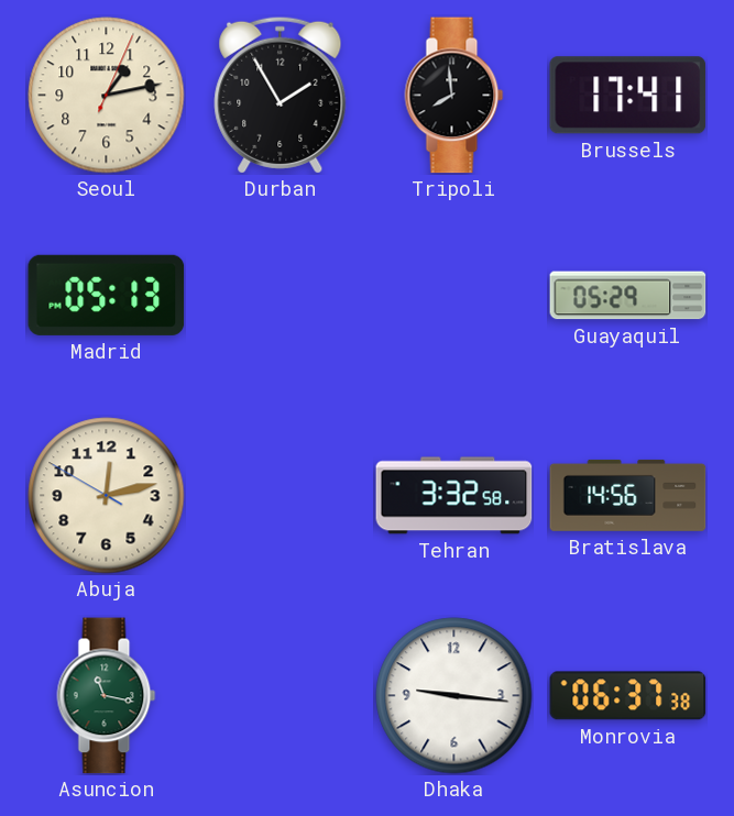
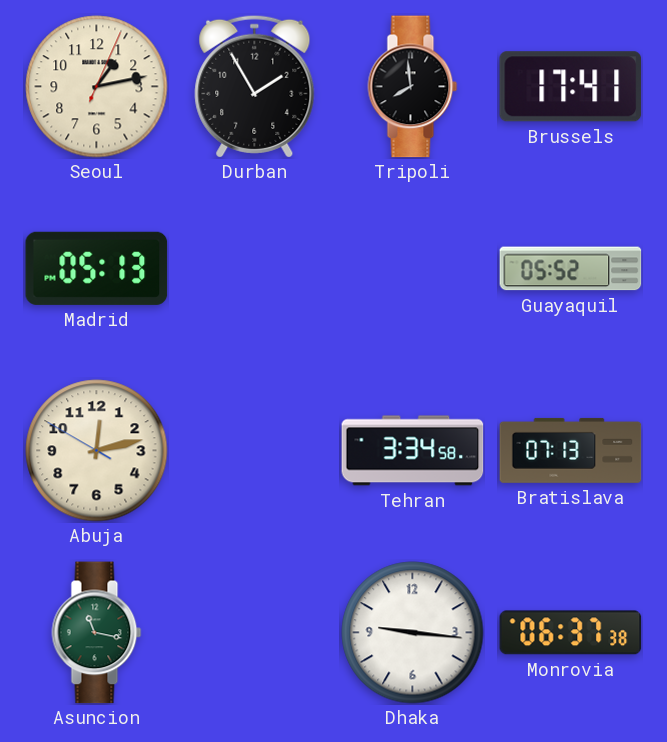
Guayaquil: 05:29 -> 05:52
Tehran: 3:32 -> 3:34
Bratislava: 14:56 -> 07:13
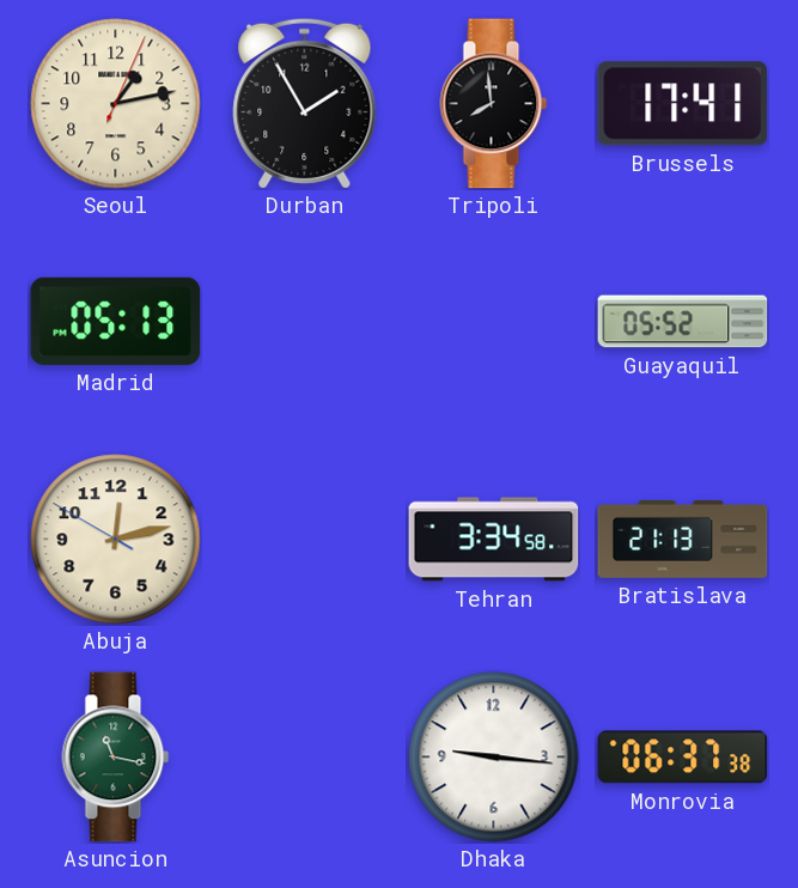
Bratislava: 07:13 -> 21:13
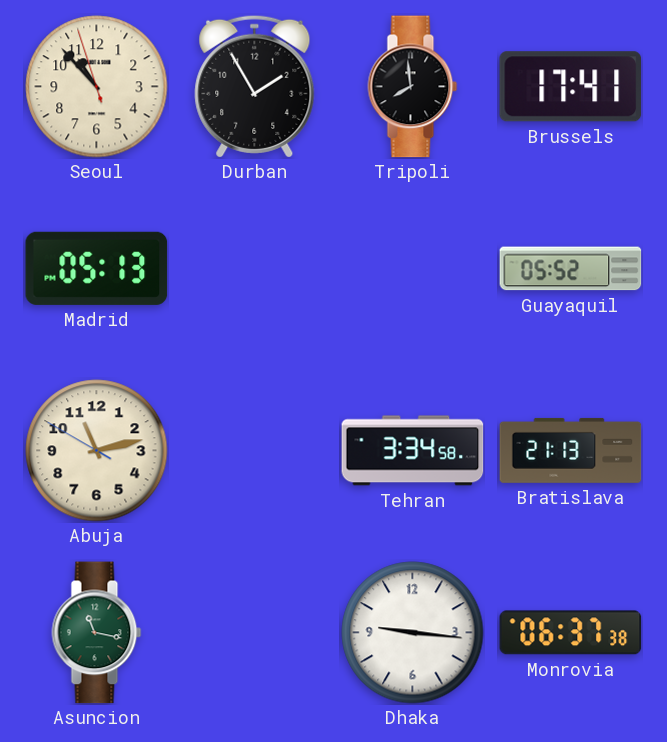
Seoul: 1:13 -> 10:52
Abuja: 12:12 -> 11:12
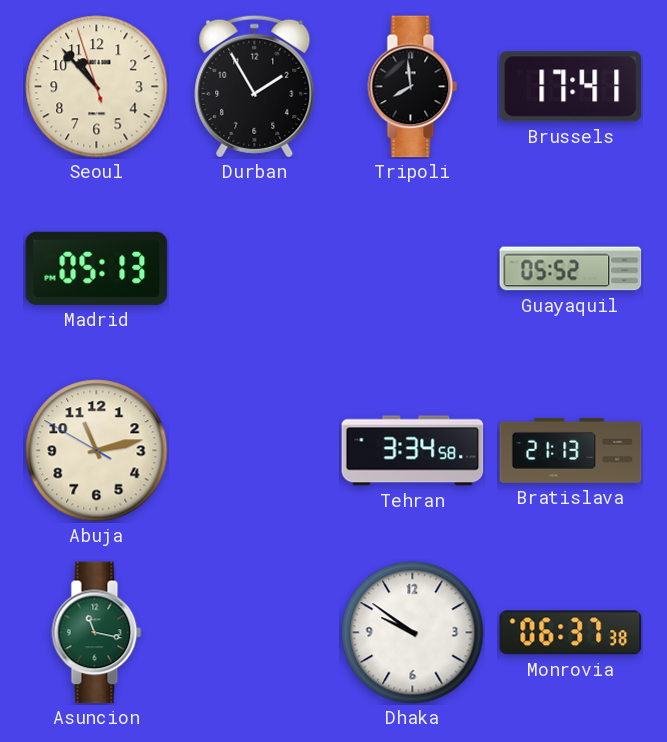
Dhaka: 9:16 -> 9:51
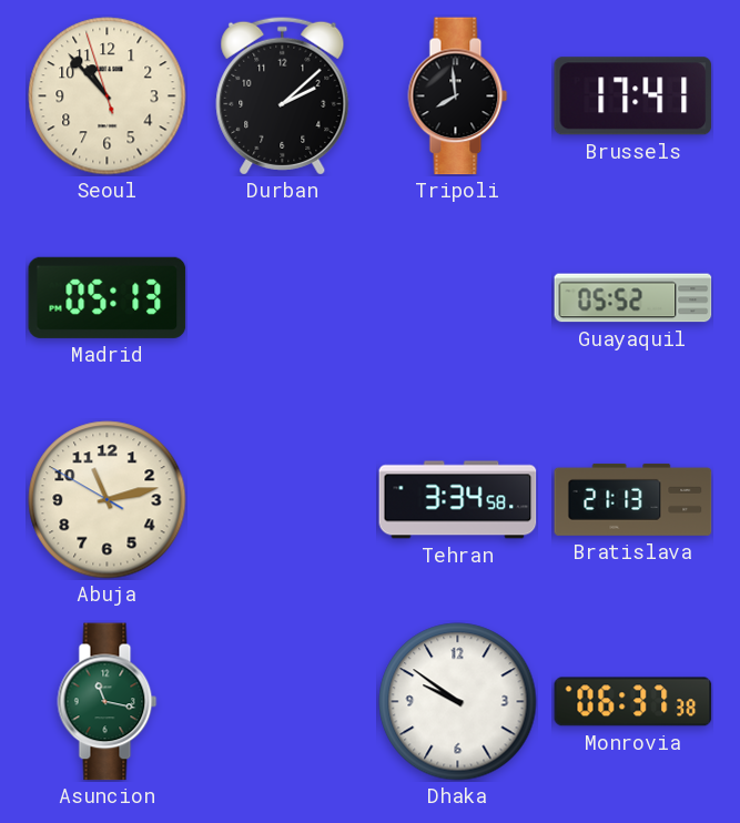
Durban: 1:55 -> 2:08
